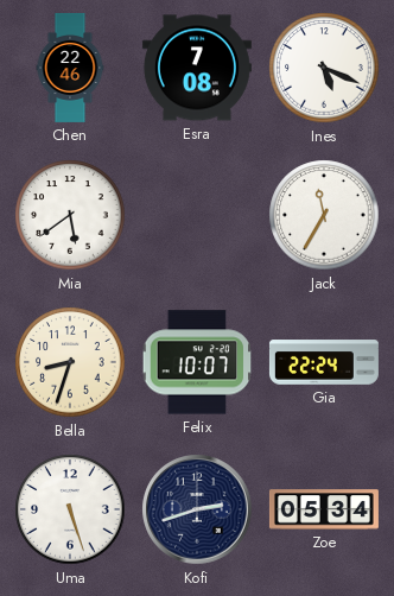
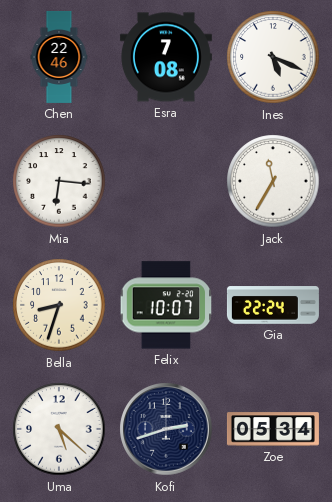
Mia: 5:39 -> 6:16
Uma: 5:27 -> 5:22
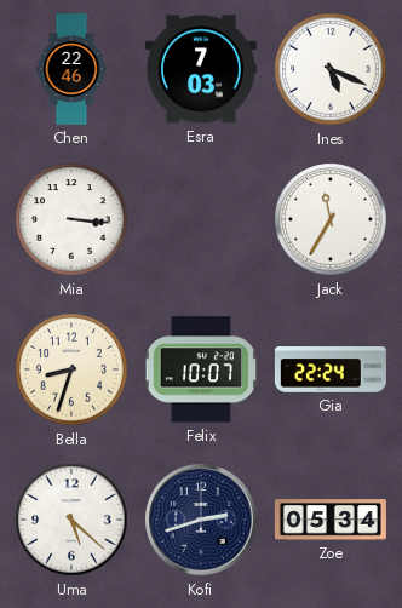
Esra: 7:08 -> 7:03
Mia: 6:16 -> 3:16
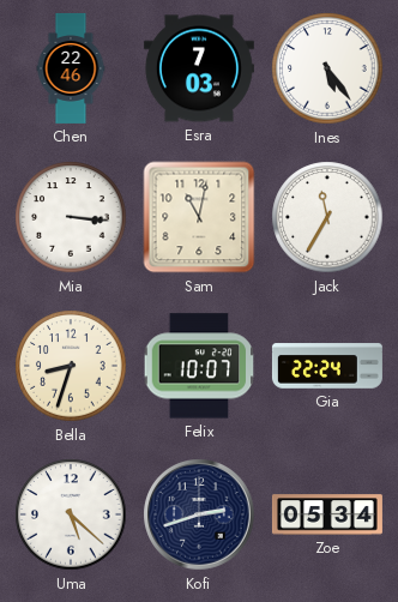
Ines: 5:19 -> 5:24
Sam: none -> 11:02
